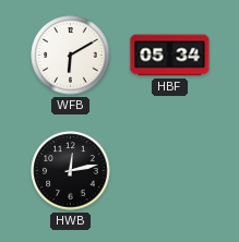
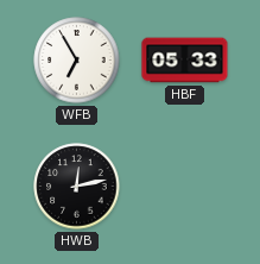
WFB: 6:10 -> 6:55
HBF: 05:34 -> 05:33
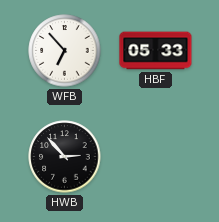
WFB: 6:55 -> 6:53
HWB: 12:13 -> 2:53
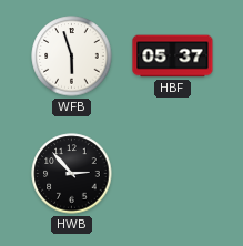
WFB: 6:53 -> 5:57
HBF: 05:33 -> 05:37
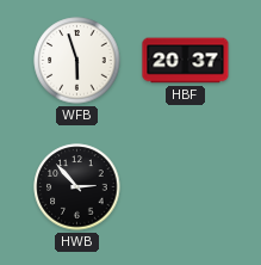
HBF: 05:37 -> 20:37
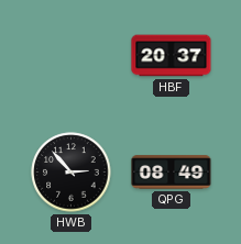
WFB: 5:57 -> none
QPG: none -> 08:49
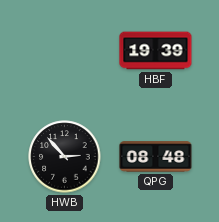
HBF: 20:37 -> 19:39
QPG: 08:49 -> 08:48
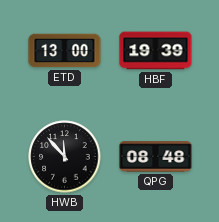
ETD: none -> 13:00
HWB: 2:53 -> 11:53
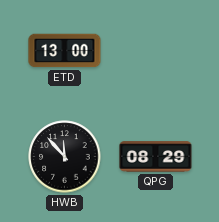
HBF: 19:39 -> none
QPG: 08:48 -> 08:29
